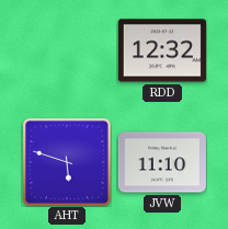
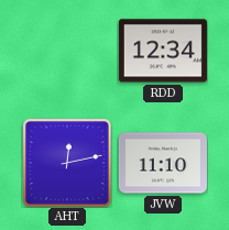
RDD: 12:32 -> 12:34
AHT: 5:48 -> 12:13
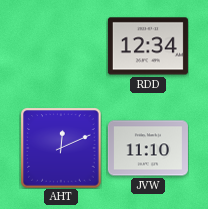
AHT: 12:13 -> 12:11
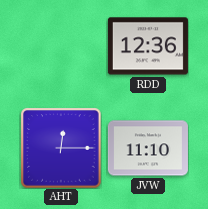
RDD: 12:34 -> 12:36
AHT: 12:11 -> 12:15
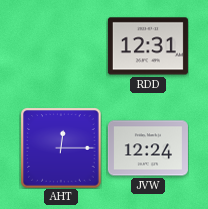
RDD: 12:36 -> 12:31
JVW: 11:10 -> 12:24
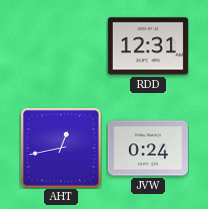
AHT: 12:15 -> 12:43
JVW: 12:24 -> 0:24
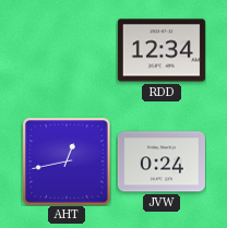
RDD: 12:31 -> 12:34
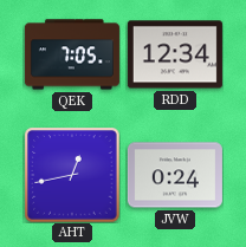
QEK: none -> 7:05
